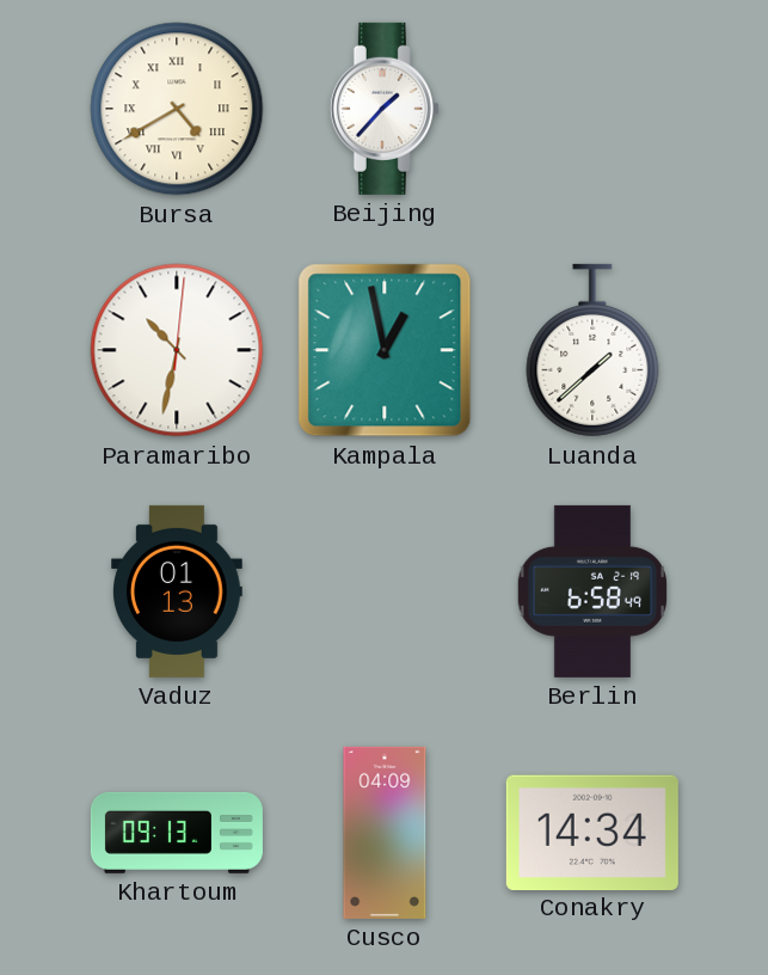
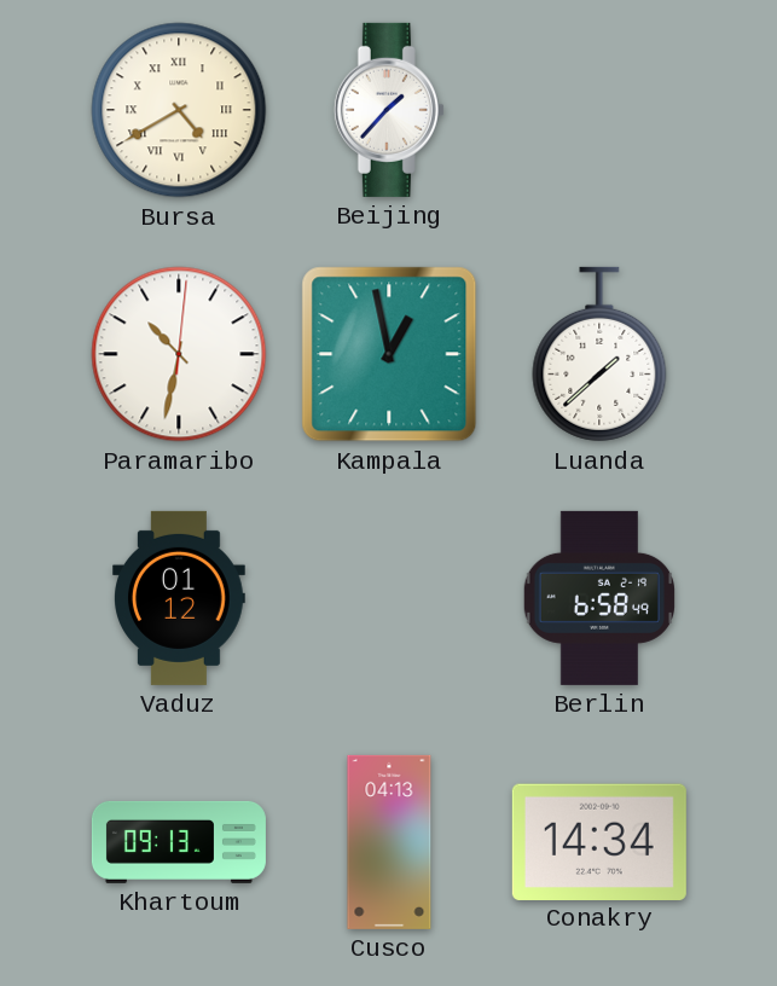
Vaduz: 01:13 -> 01:12
Cusco: 04:09 -> 04:13
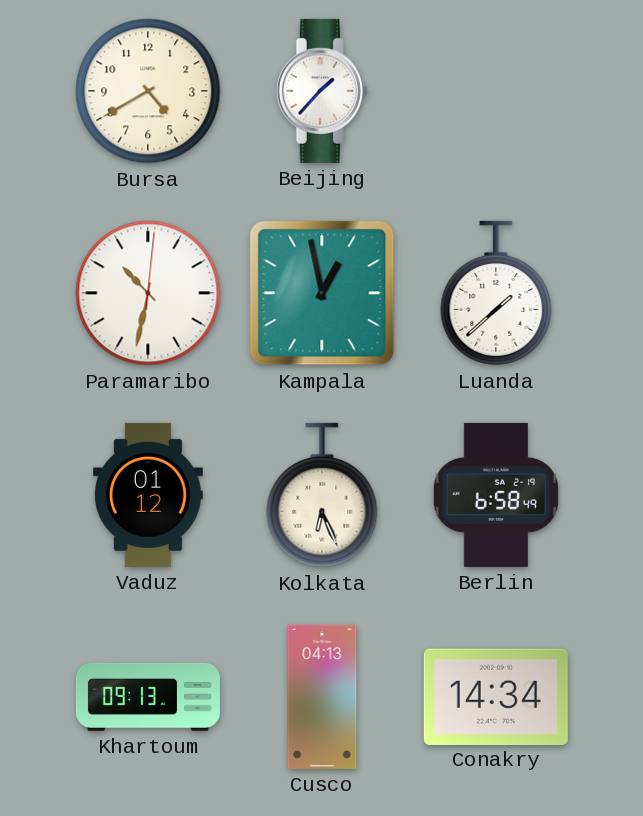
Bursa numerals: Roman -> Arabic
Kolkata: none -> 6:26
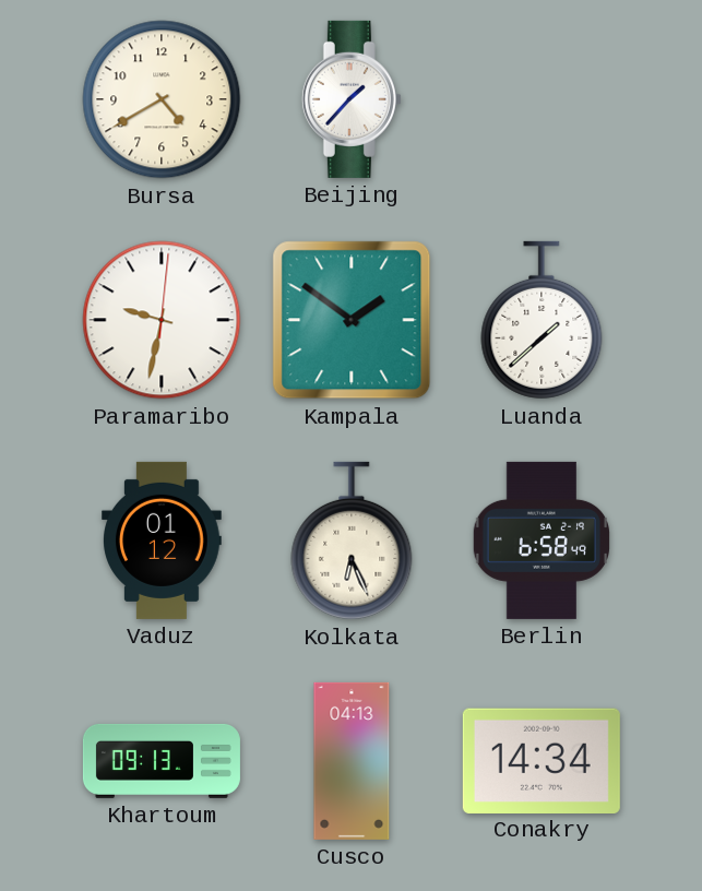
Paramaribo: 10:32 -> 9:32
Kampala: 12:58 -> 1:51
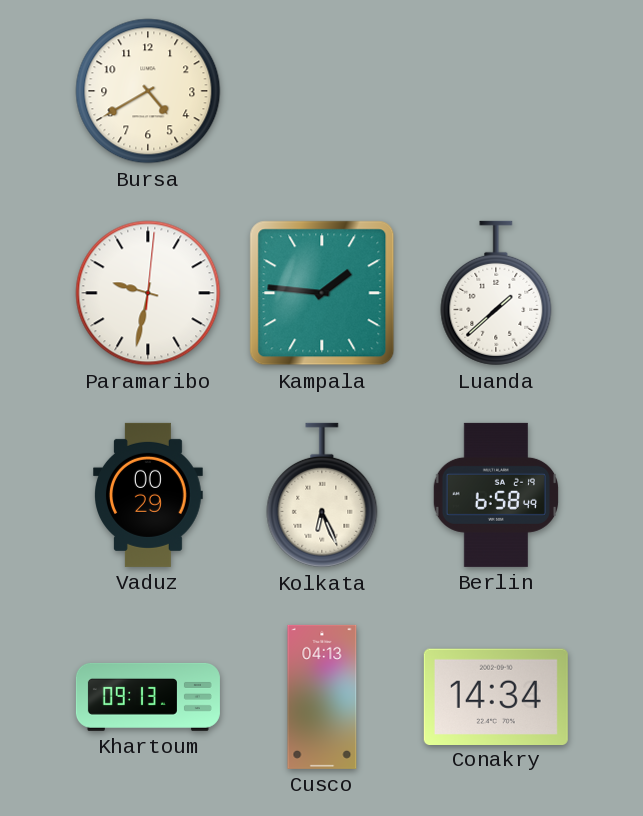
Beijing: 1:37 -> none
Kampala: 1:51 -> 1:46
Vaduz: 01:12 -> 00:29
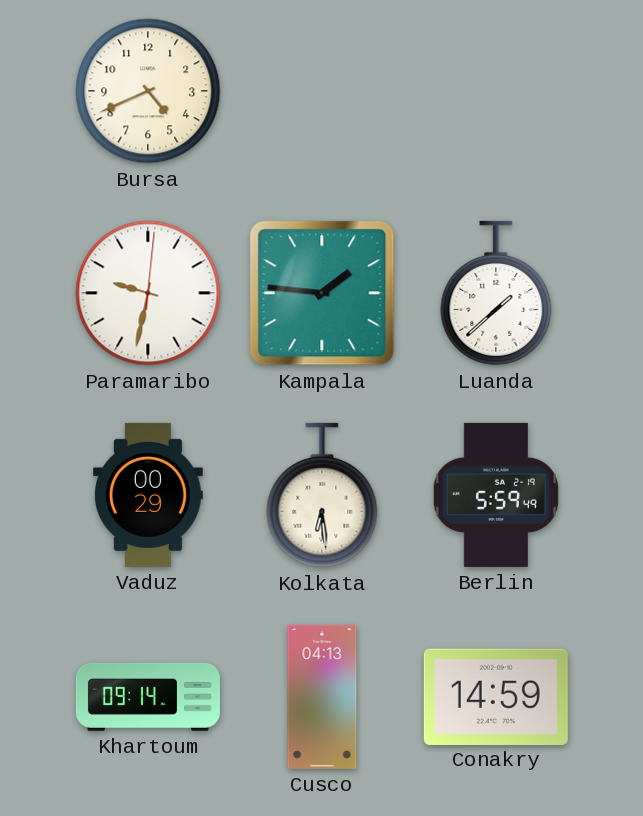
Bursa: 4:40 -> 4:41
Kolkata: 6:26 -> 6:29
Berlin: 6:58 -> 5:59
Khartoum: 09:13 -> 09:14
Conakry: 14:34 -> 14:59
